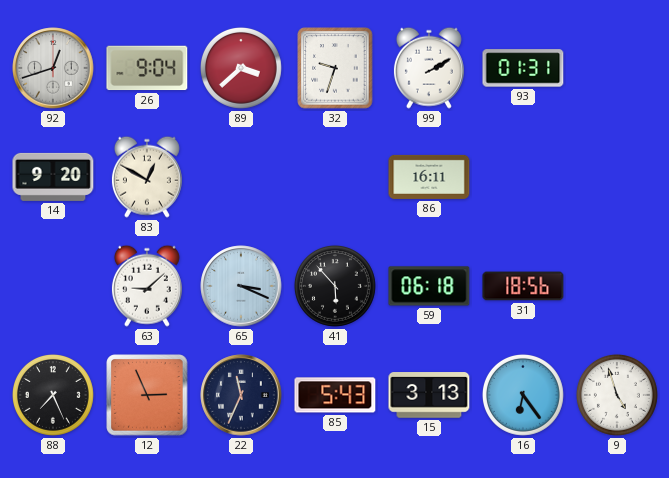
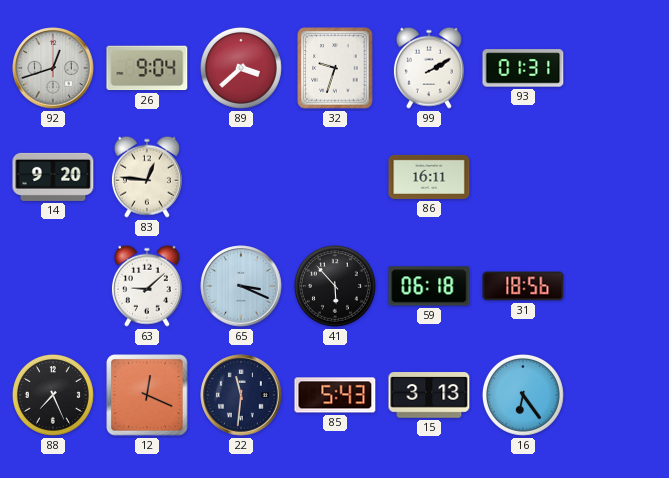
83: 12:50 -> 12:46
12: 2:56 -> 12:19
22: 11:34 -> 11:31
9: 4:57 -> none
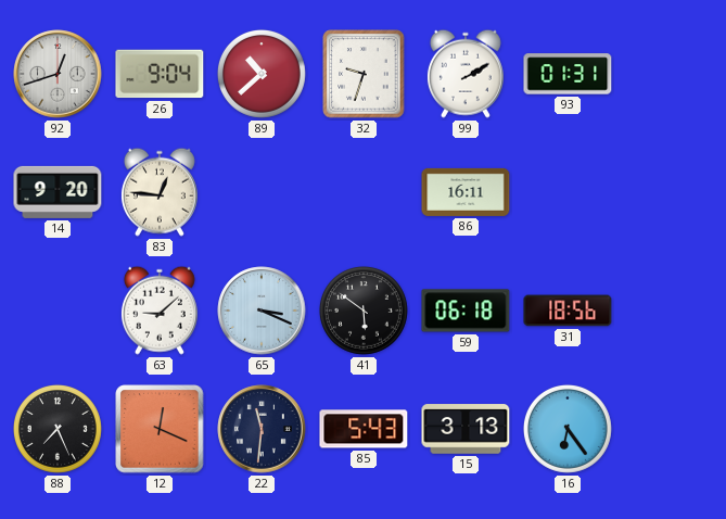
89: 3:38 -> 10:38
41: 5:53 -> 5:51
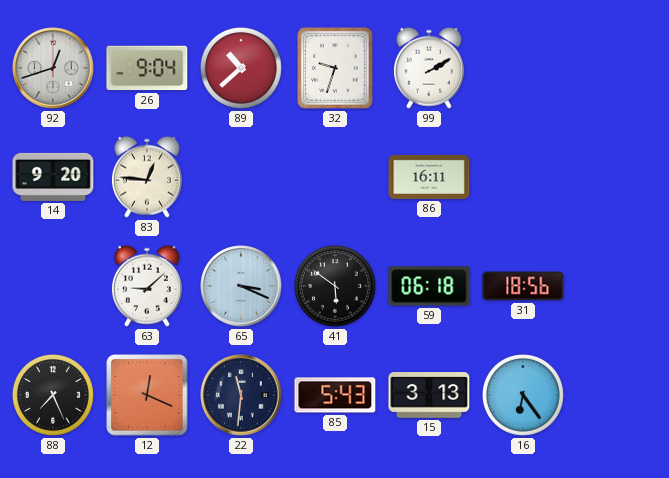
93: 01:31 -> none
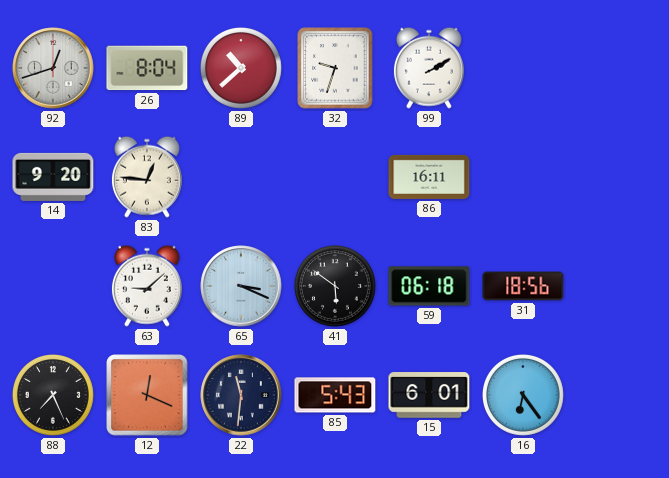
26: 9:04 -> 8:04
15: 3:13 -> 6:01
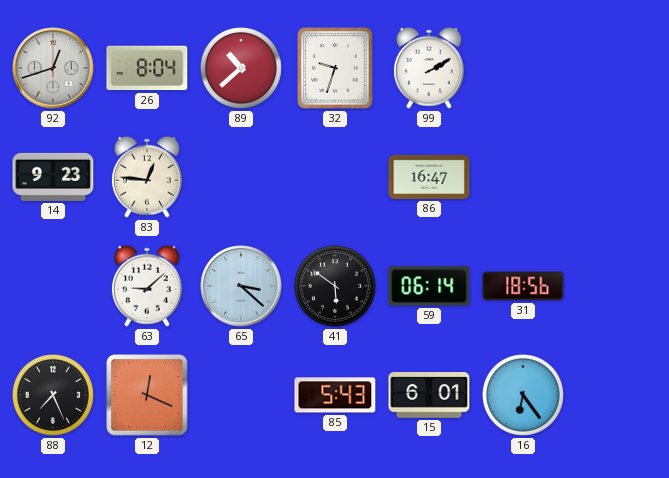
14: 9:20 -> 9:23
86: 16:11 -> 16:47
65: 3:19 -> 3:22
59: 06:18 -> 06:14
22: 11:31 -> none
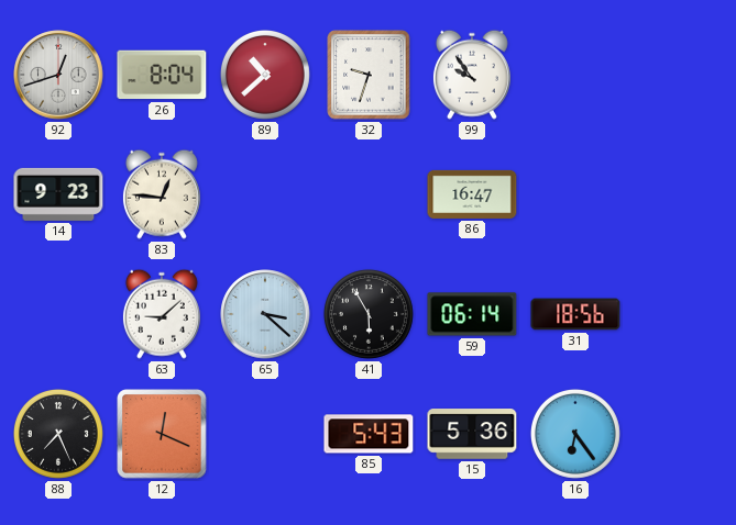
99: 2:10 -> 9:54
41: 5:51 -> 5:55
15: 6:01 -> 5:36
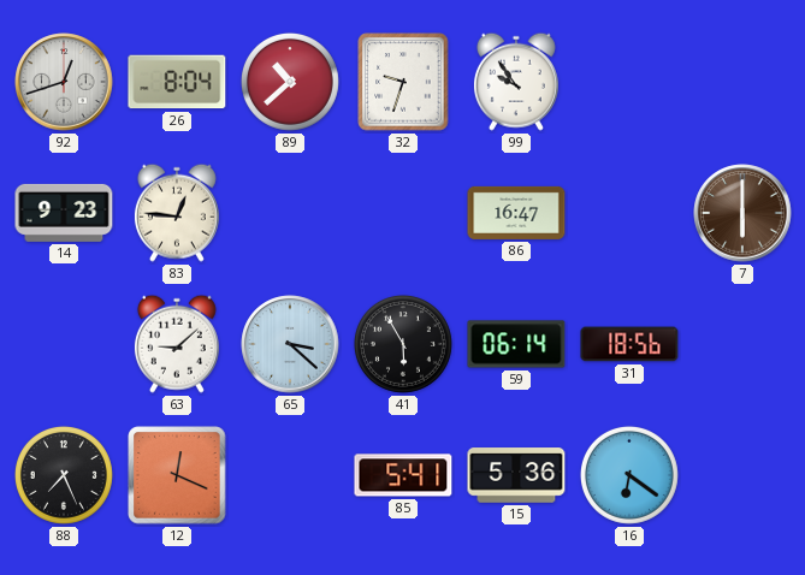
7: none -> 6:00
85: 5:43 -> 5:41
16: 6:24 -> 6:21
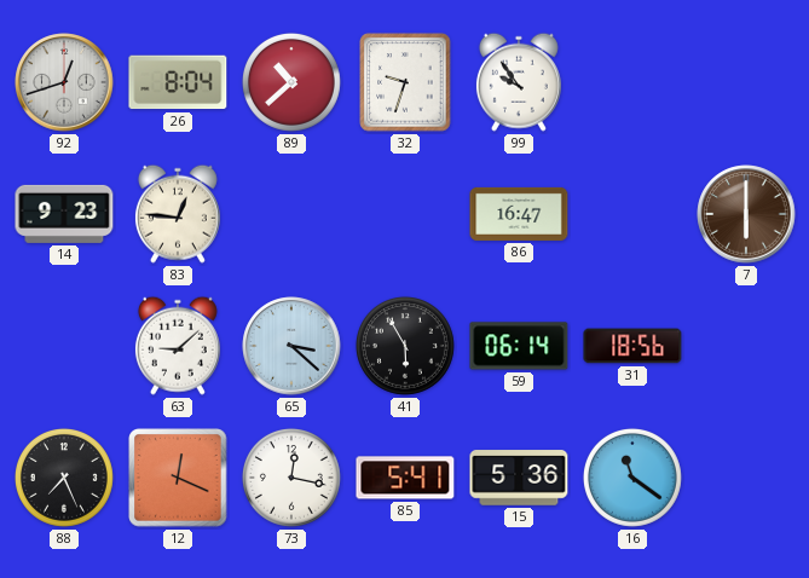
73: none -> 12:17
16: 6:21 -> 11:21
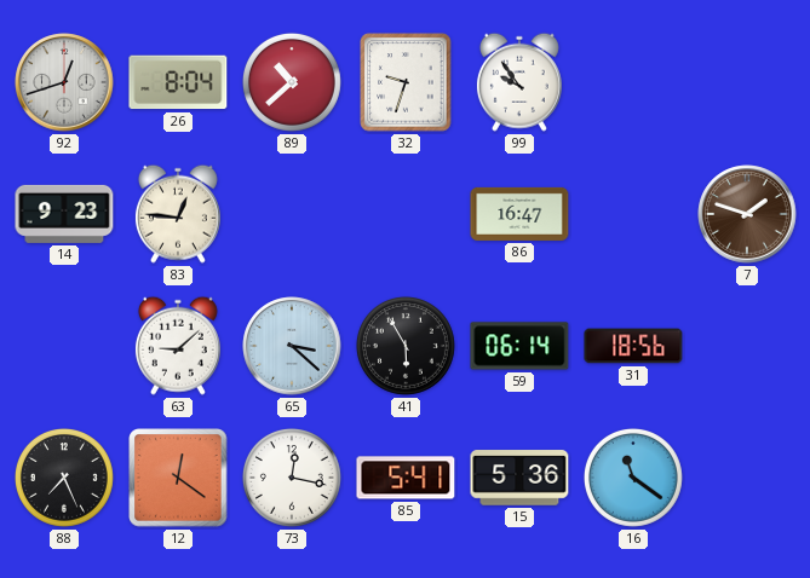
7: 6:00 -> 1:48
12: 12:19 -> 12:21
